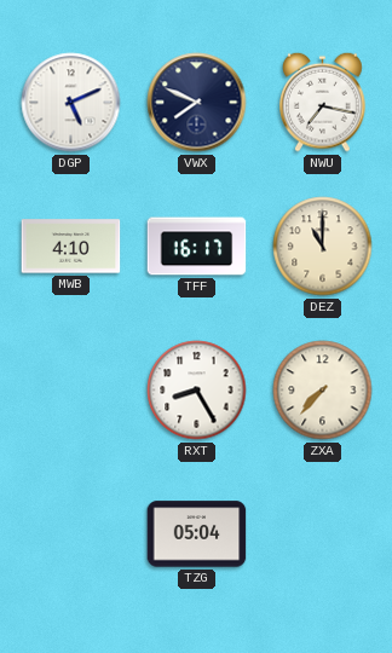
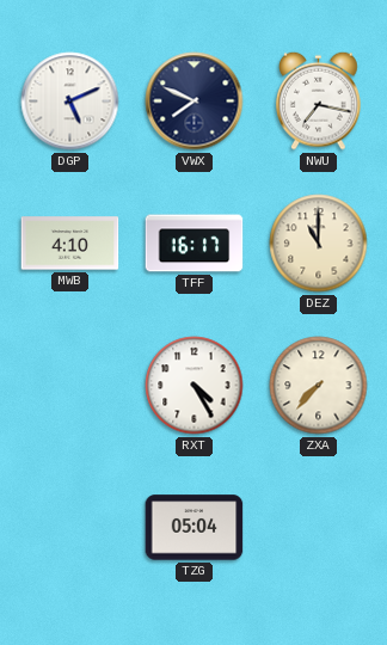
RXT: 8:25 -> 4:25
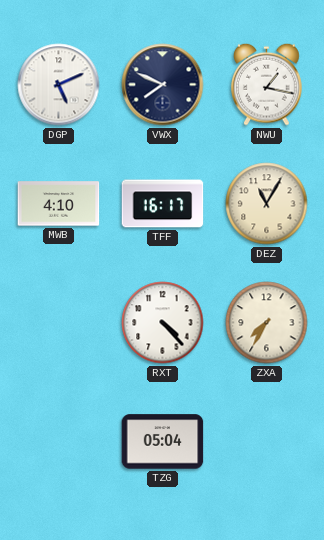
NWU: 7:17 -> 1:17
DEZ: 11:00 -> 11:05
RXT: 4:25 -> 4:23
ZXA: 7:37 -> 7:35
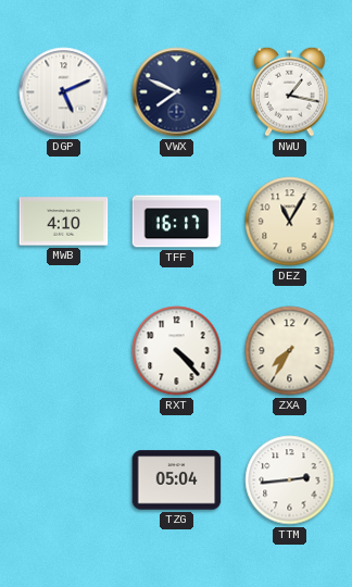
TTM: none -> 2:44
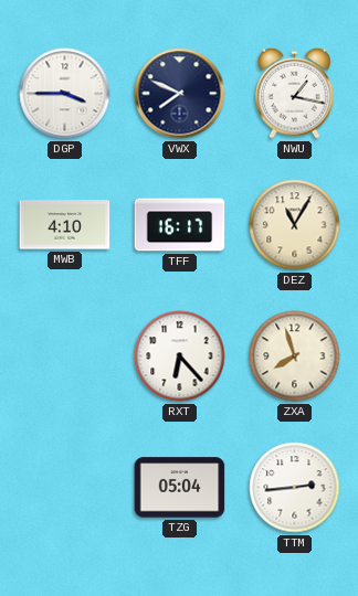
DGP: 5:11 -> 3:45
RXT: 4:23 -> 6:23
ZXA: 7:35 -> 7:57
